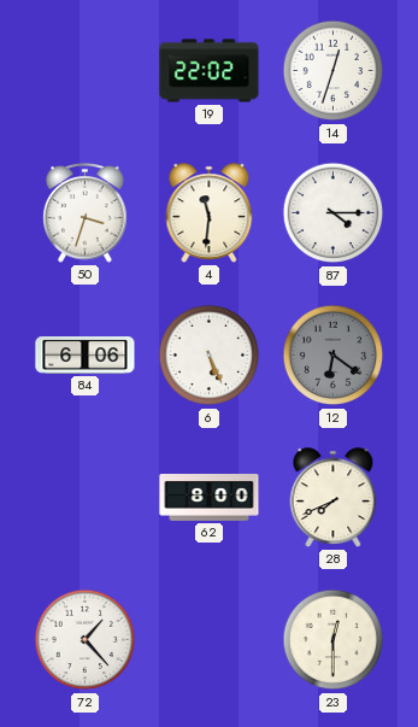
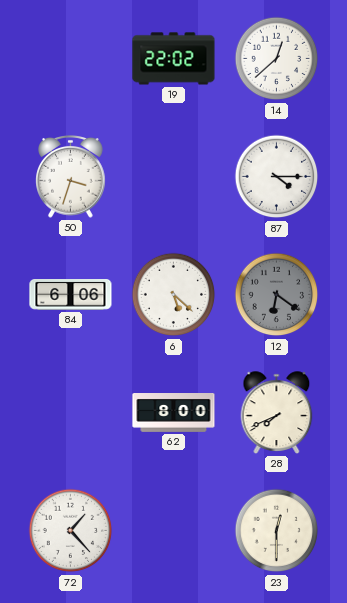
14: 12:33 -> 12:38
4: 11:31 -> none
6: 5:26 -> 5:22
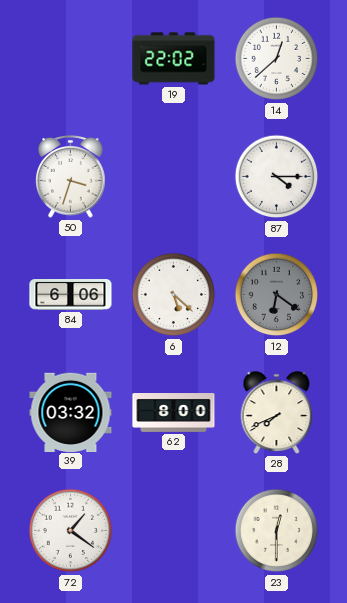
39: none -> 03:32
72: 1:23 -> 1:21
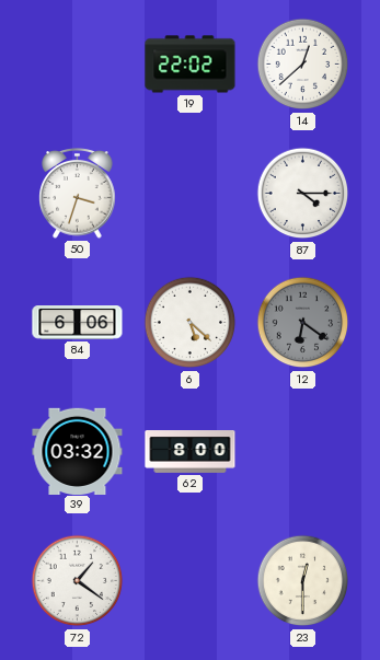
28: 7:41 -> none
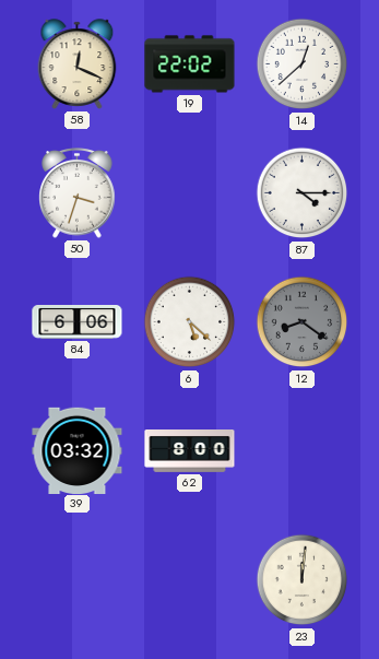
58: none -> 12:19
12: 6:21 -> 8:21
72: 1:21 -> none
23: 12:30 -> 12:01
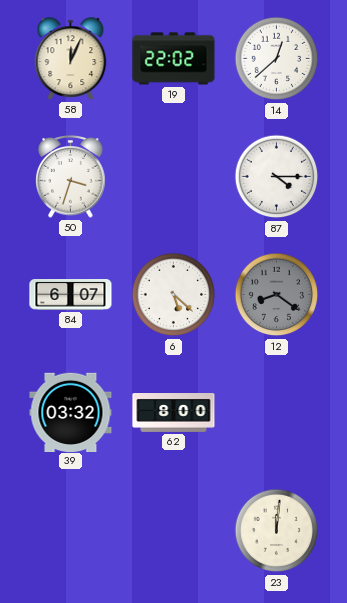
58: 12:19 -> 12:04
84: 6:06 -> 6:07
